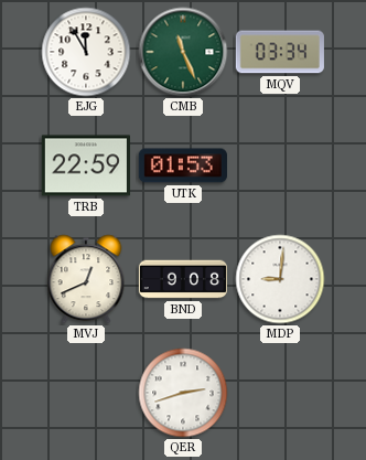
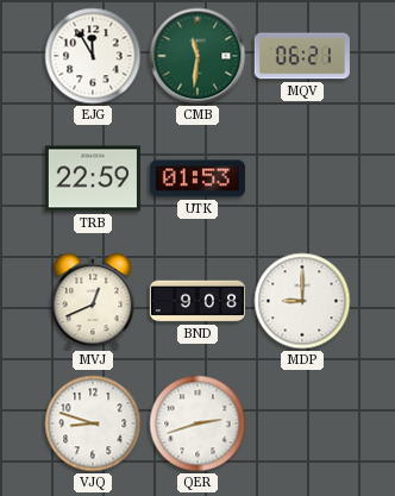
CMB: 11:26 -> 11:31
MQV: 03:34 -> 06:21
MDP: 9:01 -> 9:00
VJQ: none -> 8:48
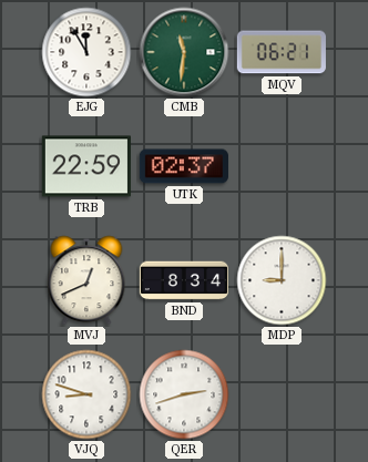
UTK: 01:53 -> 02:37
BND: 9:08 -> 8:34
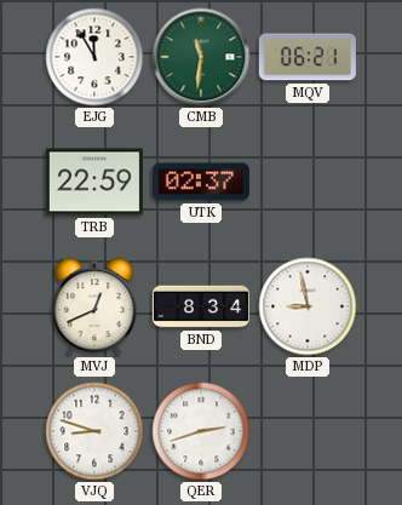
MDP: 9:00 -> 8:58
